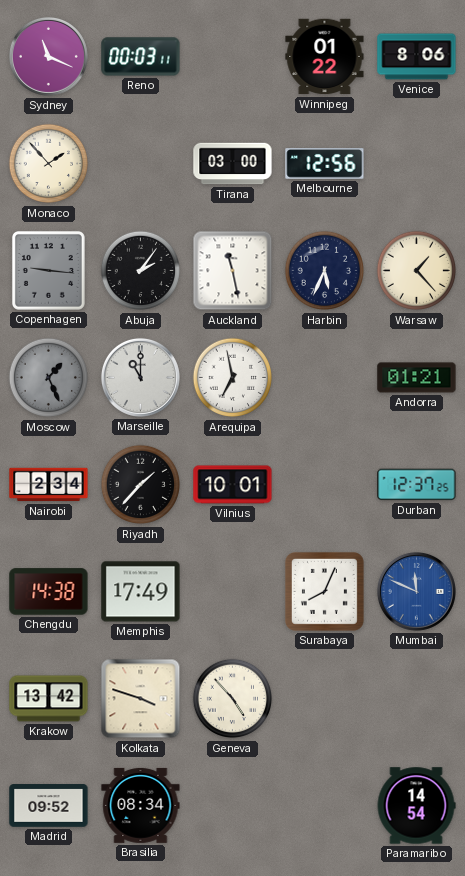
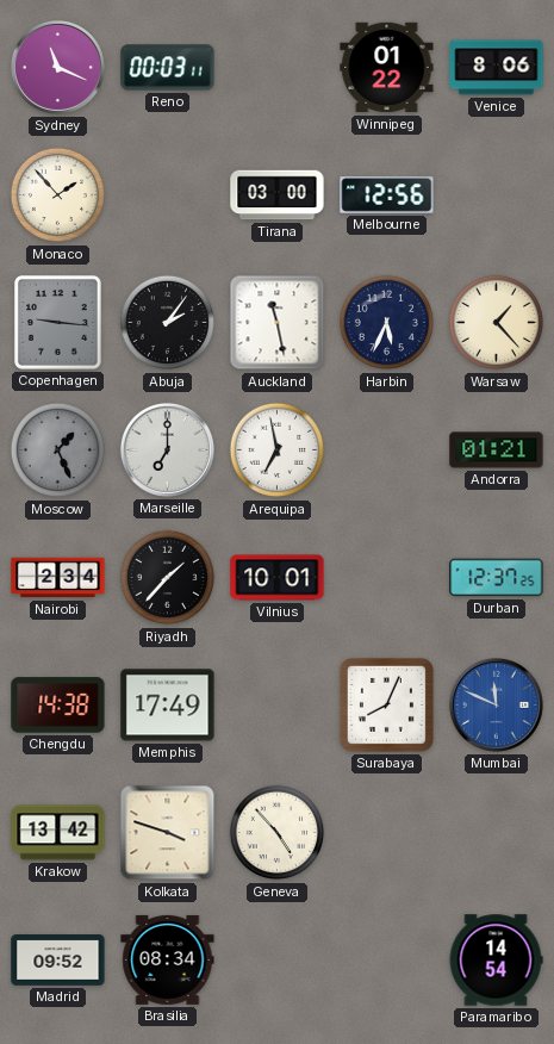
Marseille: 11:00 -> 7:00
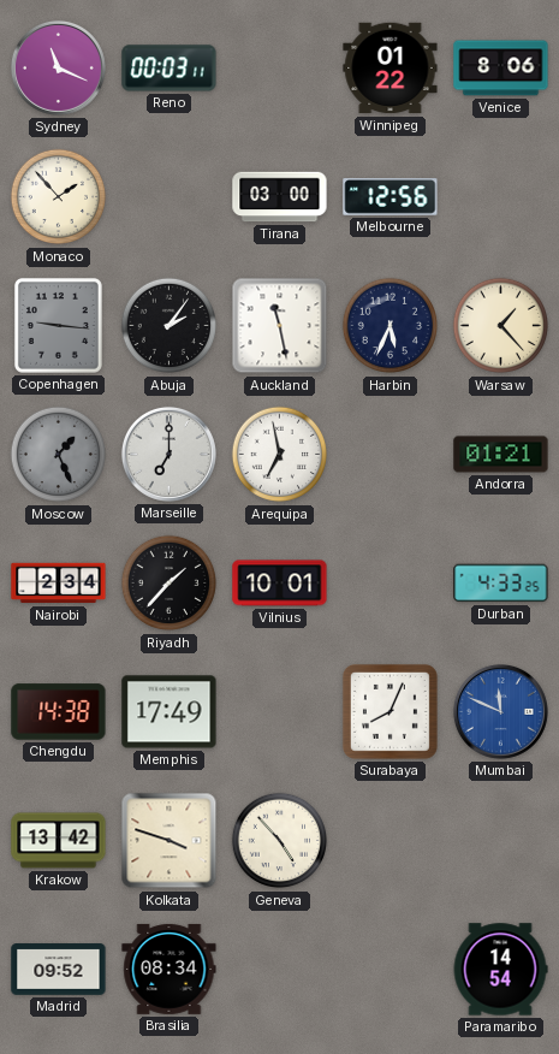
Durban: 12:37 -> 4:33
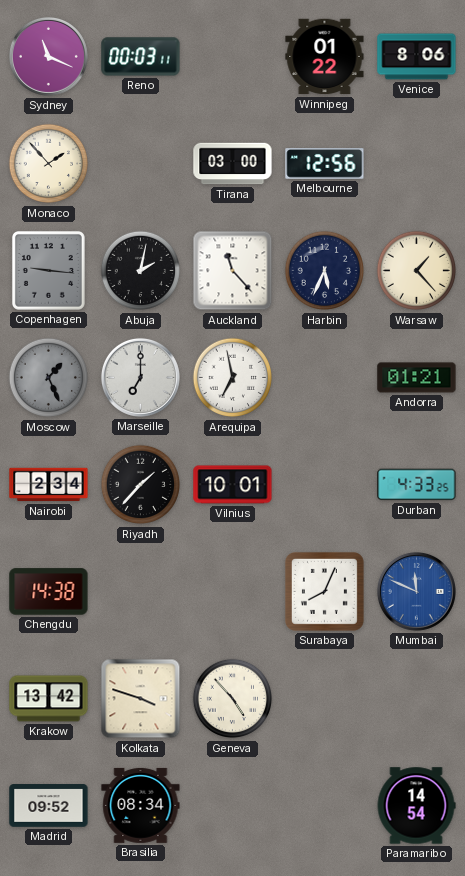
Abuja: 2:06 -> 2:02
Auckland: 11:28 -> 11:23
Memphis: 17:49 -> none
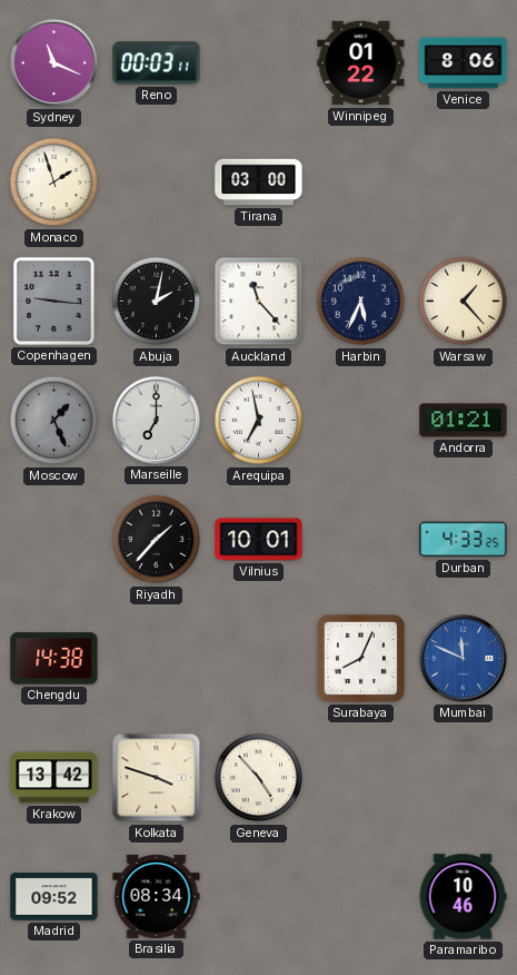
Monaco: 1:53 -> 1:57
Melbourne: 12:56 -> none
Nairobi: 2:34 -> none
Paramaribo: 14:54 -> 10:46
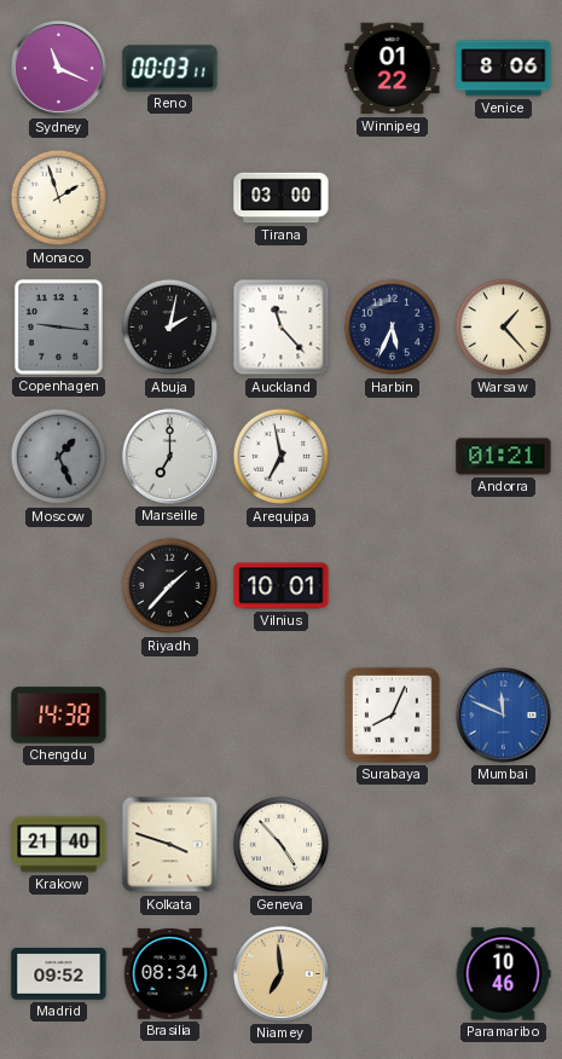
Durban: 4:33 -> none
Krakow: 13:42 -> 21:40
Niamey: none -> 6:59
